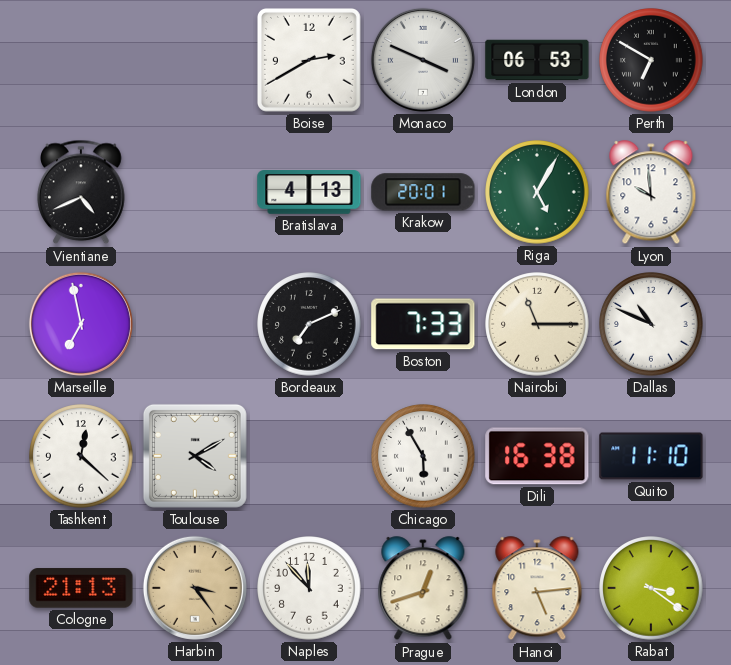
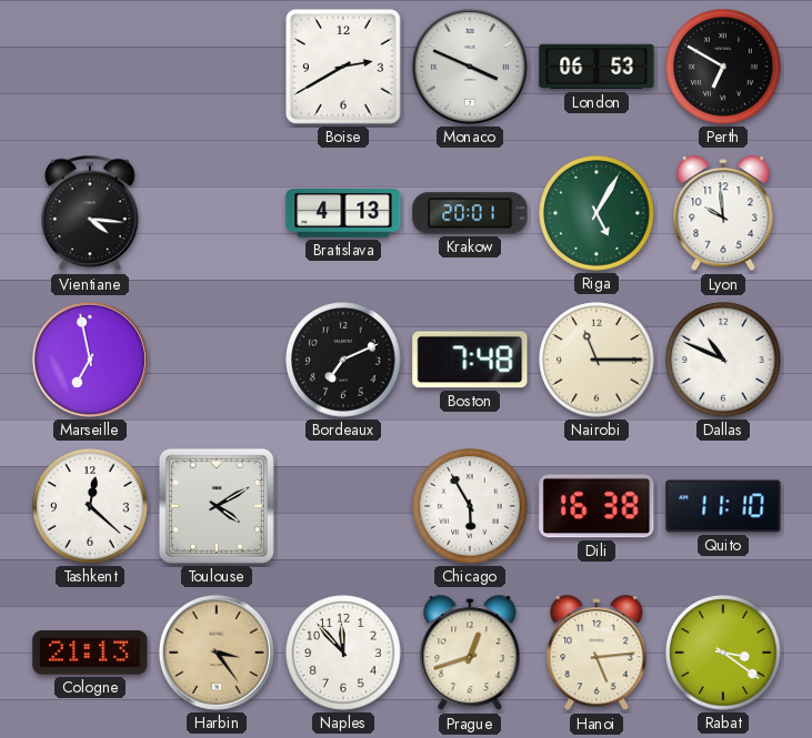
Vientiane: 4:41 -> 4:16
Boston: 7:33 -> 7:48
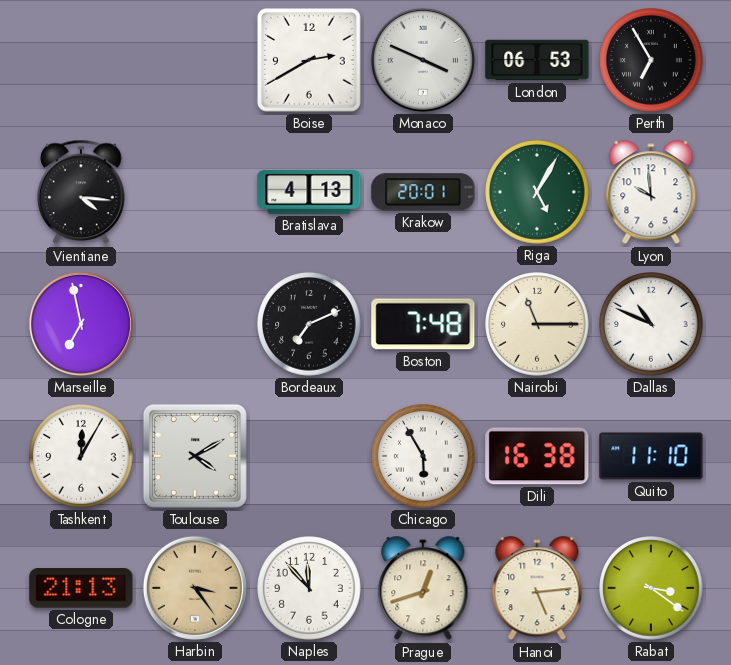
Perth: 6:50 -> 6:55
Tashkent: 12:22 -> 12:05
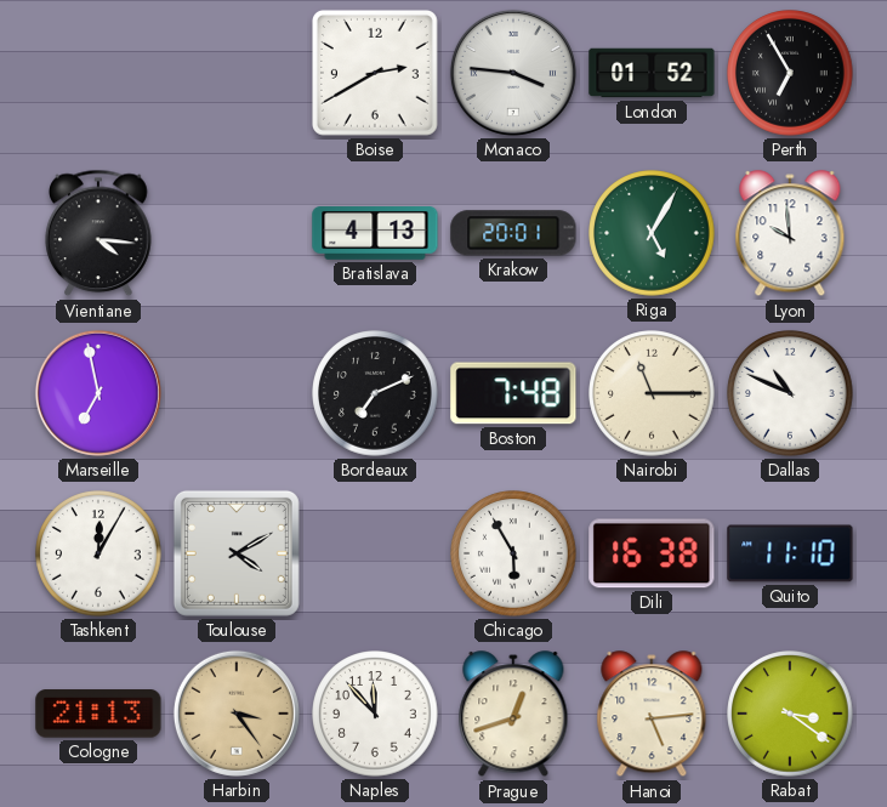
Monaco: 3:49 -> 3:46
London: 06:53 -> 01:52
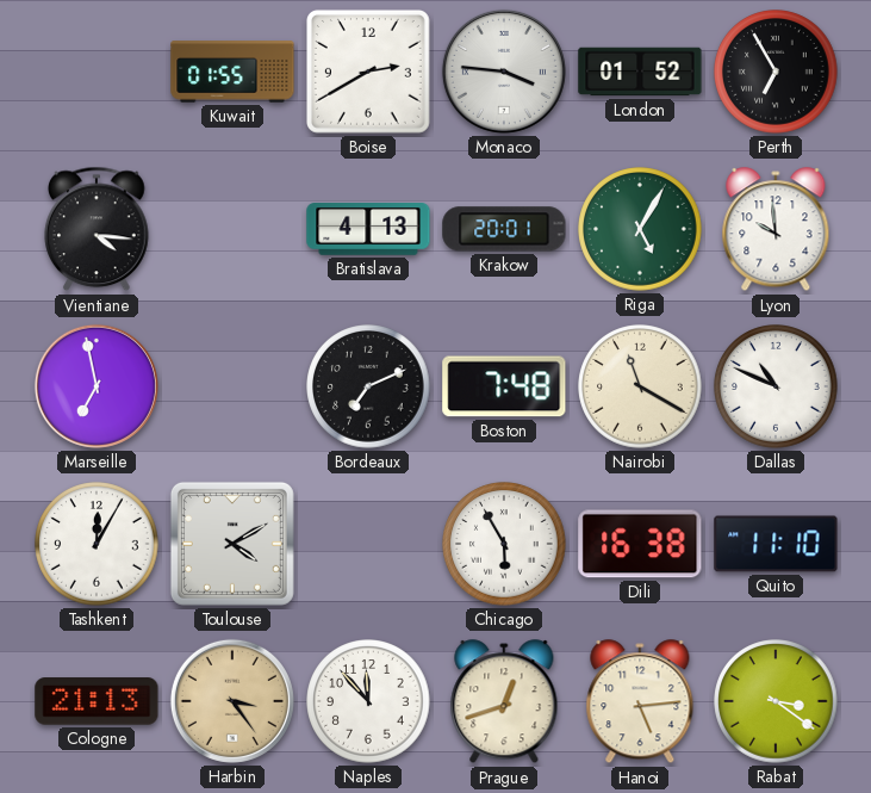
Kuwait: none -> 01:55
Nairobi: 11:15 -> 11:20
